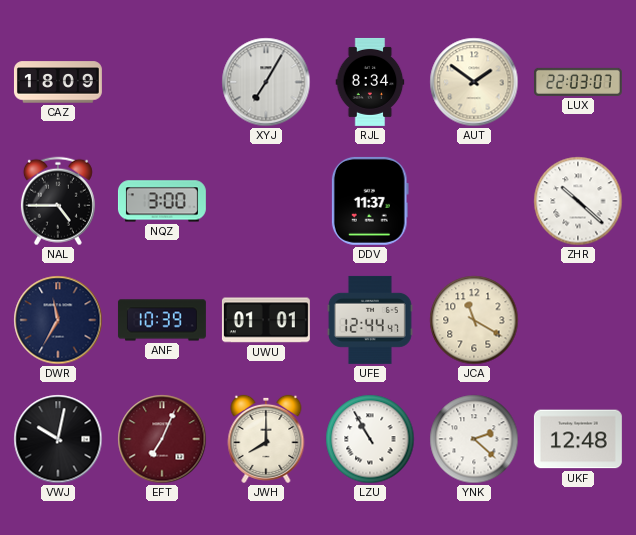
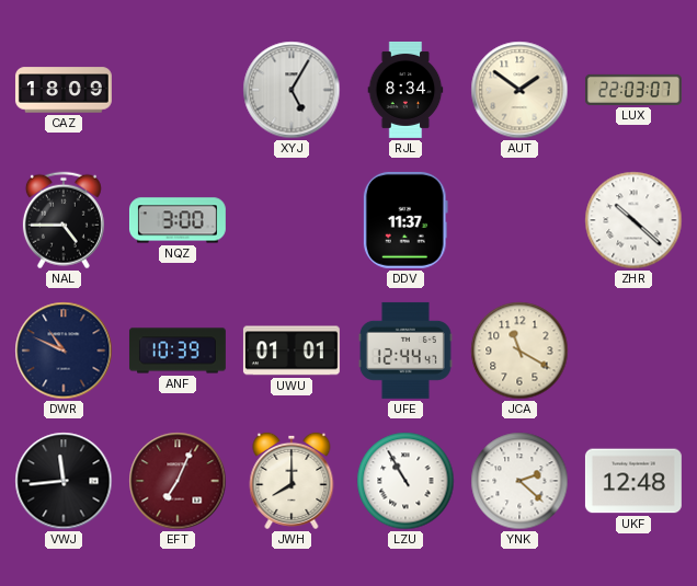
XYJ: 7:05 -> 5:05
DWR: 11:35 -> 10:49
VWJ: 10:02 -> 11:44
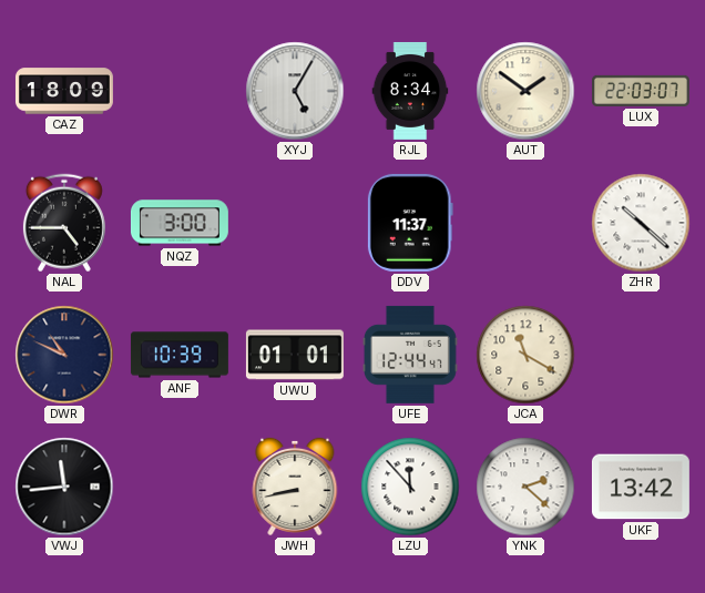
EFT: 7:04 -> none
JWH: 8:00 -> 8:43
LZU: 10:55 -> 11:53
UKF: 12:48 -> 13:42
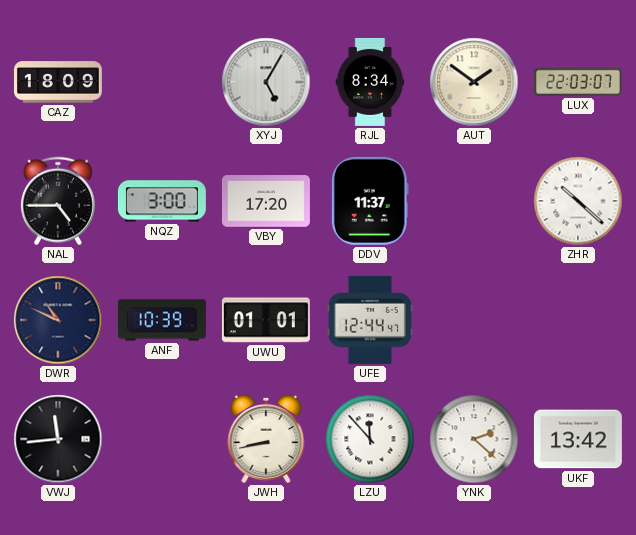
VBY: none -> 17:20
JCA: 11:20 -> none
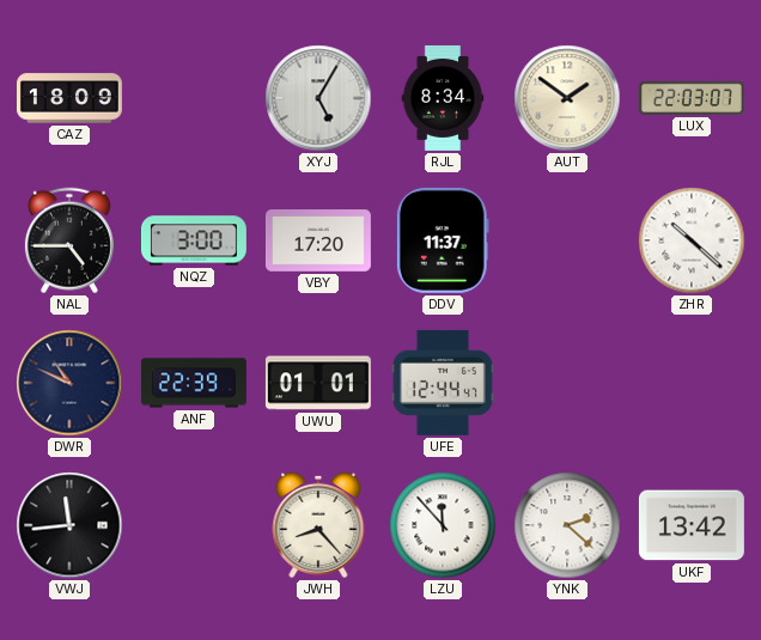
ANF: 10:39 -> 22:39
JWH: 8:43 -> 8:23
